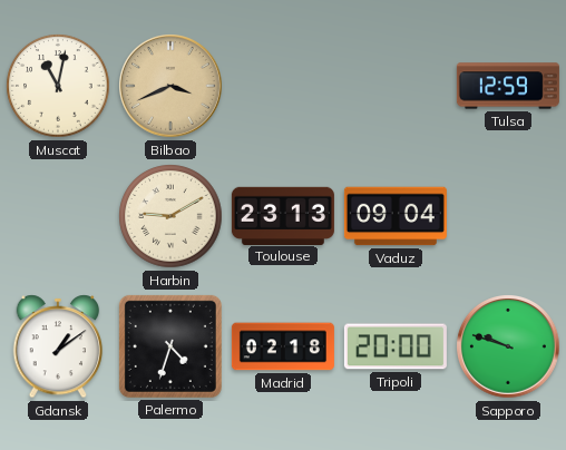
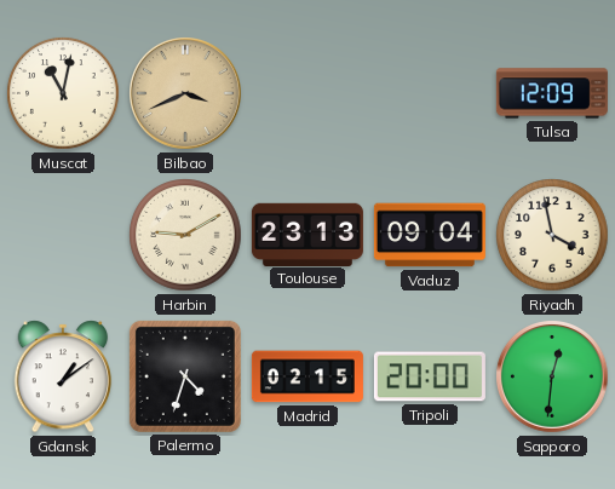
Tulsa: 12:59 -> 12:09
Riyadh: none -> 3:58
Madrid: 02:18 -> 02:15
Sapporo: 9:48 -> 12:31
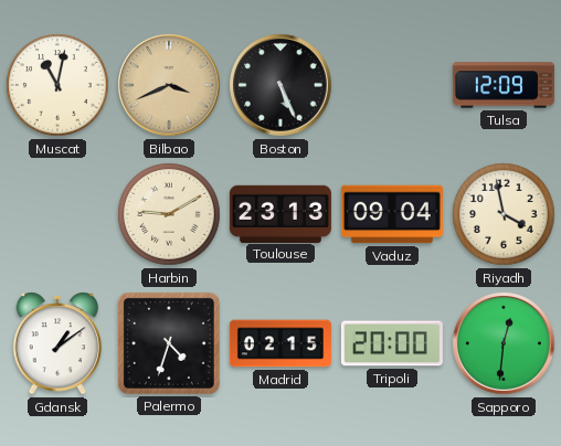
Boston: none -> 5:26
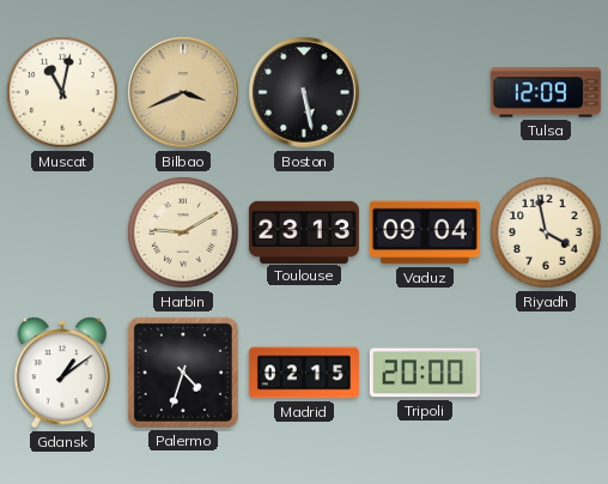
Boston: 5:26 -> 5:28
Sapporo: 12:31 -> none
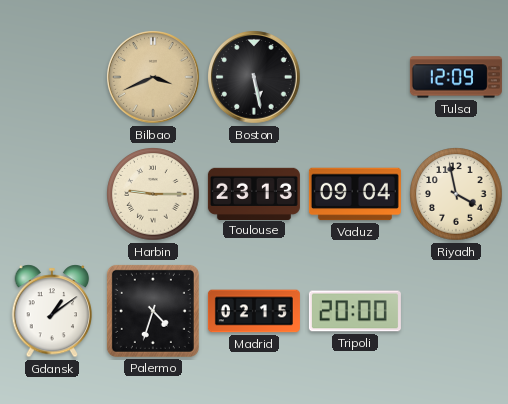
Muscat: 11:02 -> none
Harbin: 9:10 -> 9:15
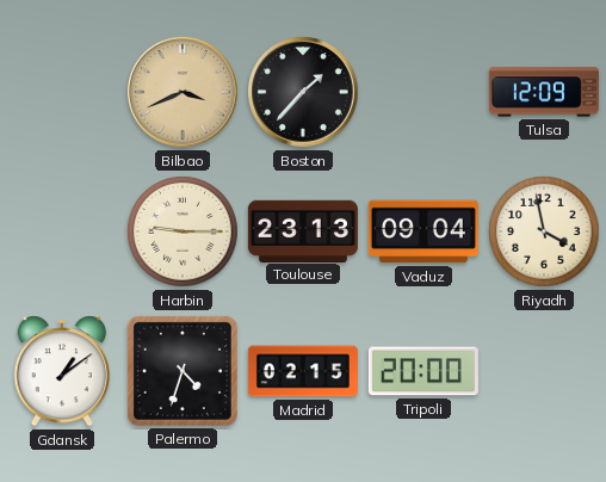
Boston: 5:28 -> 1:37
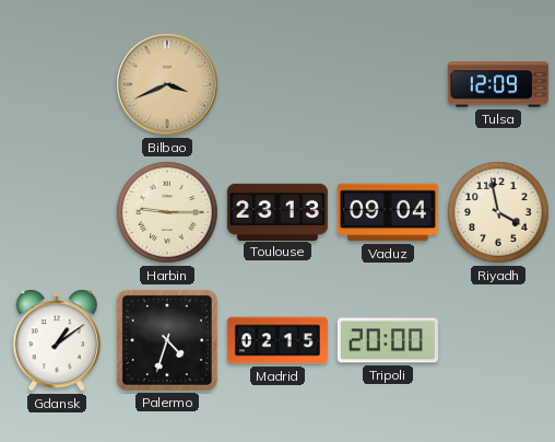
Boston: 1:37 -> none
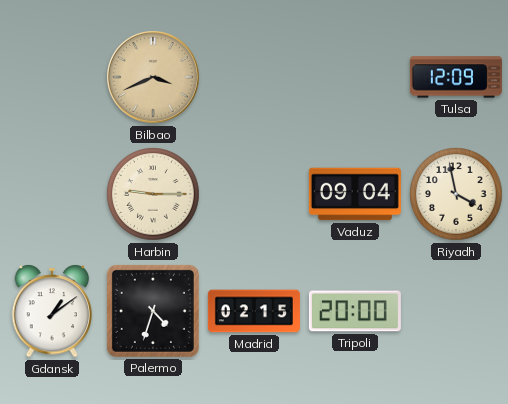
Toulouse: 23:13 -> none
